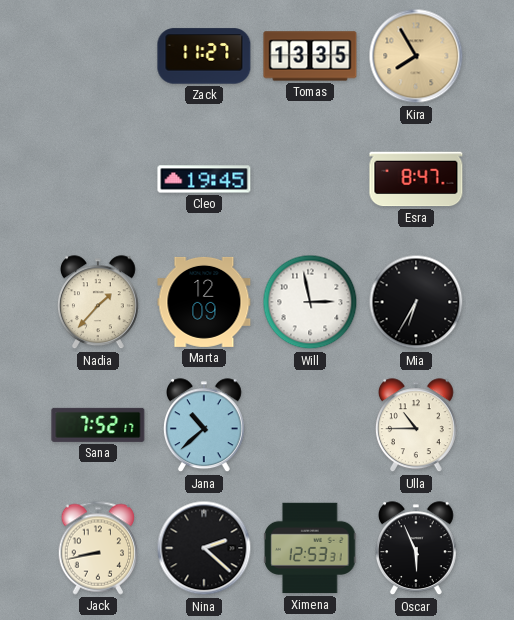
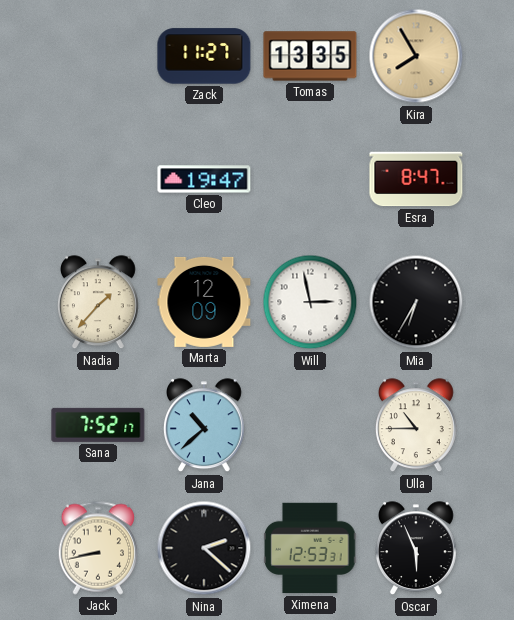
Cleo: 19:45 -> 19:47
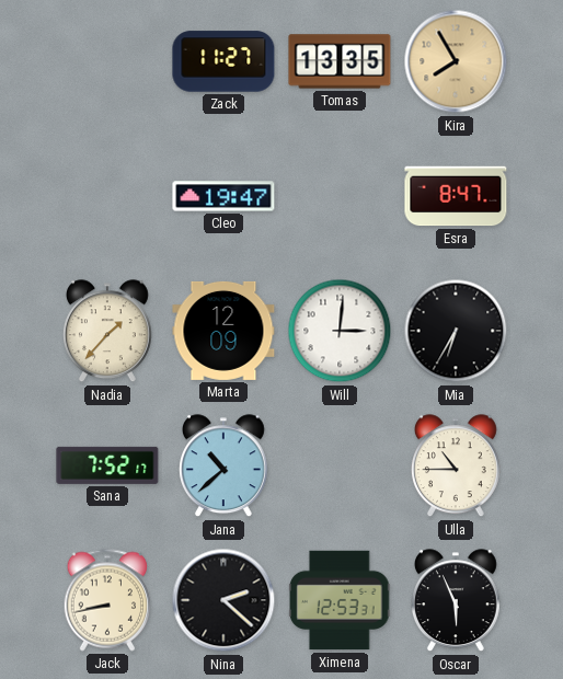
Will: 2:58 -> 3:01
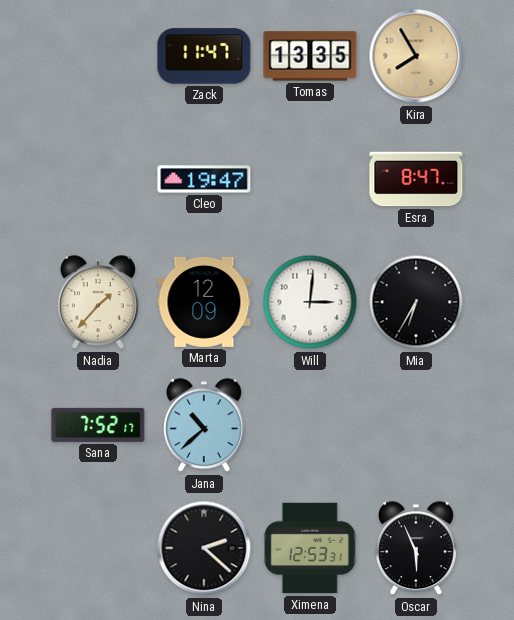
Zack: 11:27 -> 11:47
Ulla: 10:45 -> none
Jack: 8:43 -> none
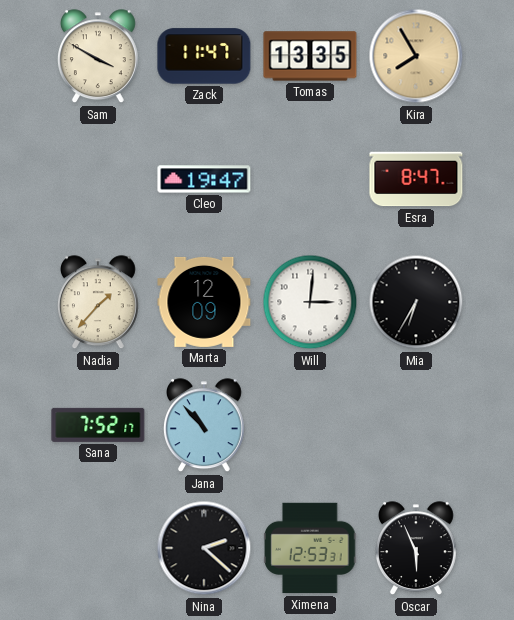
Sam: none -> 3:50
Jana: 10:38 -> 10:53
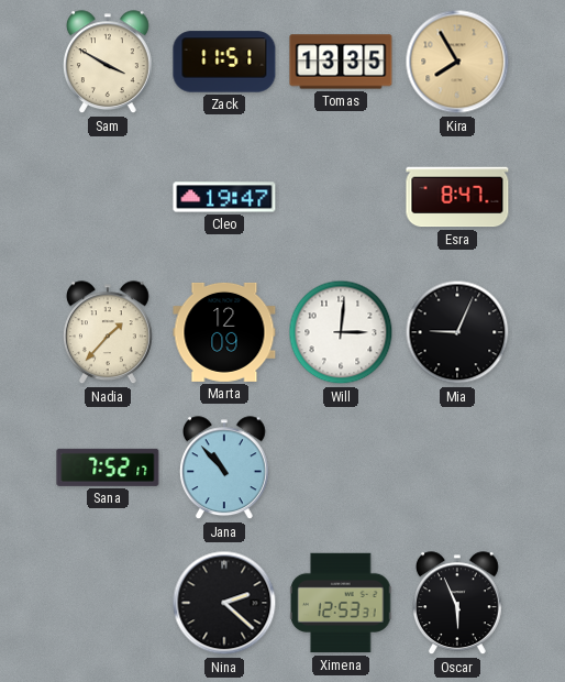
Zack: 11:47 -> 11:51
Mia: 6:35 -> 9:04
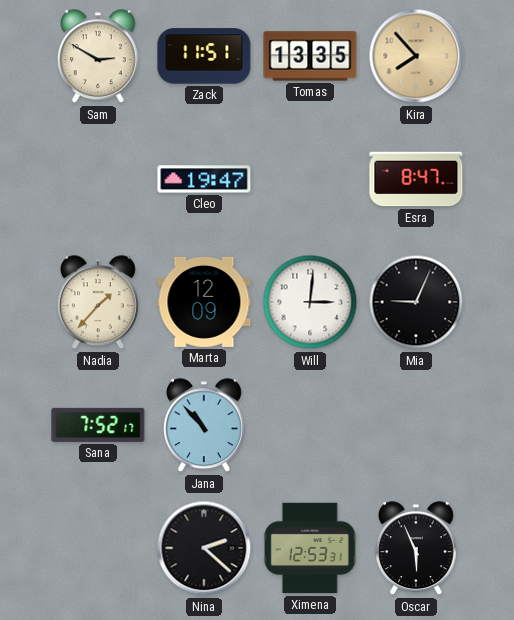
Sam: 3:50 -> 2:50
Kira: 7:55 -> 7:53
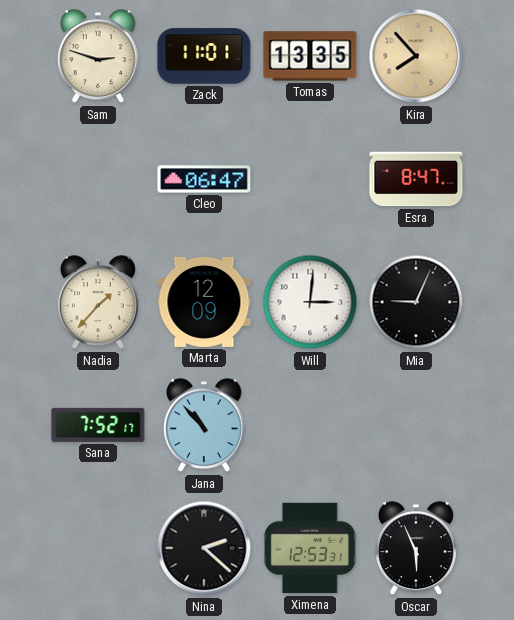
Sam: 2:50 -> 2:48
Zack: 11:51 -> 11:01
Cleo: 19:47 -> 06:47
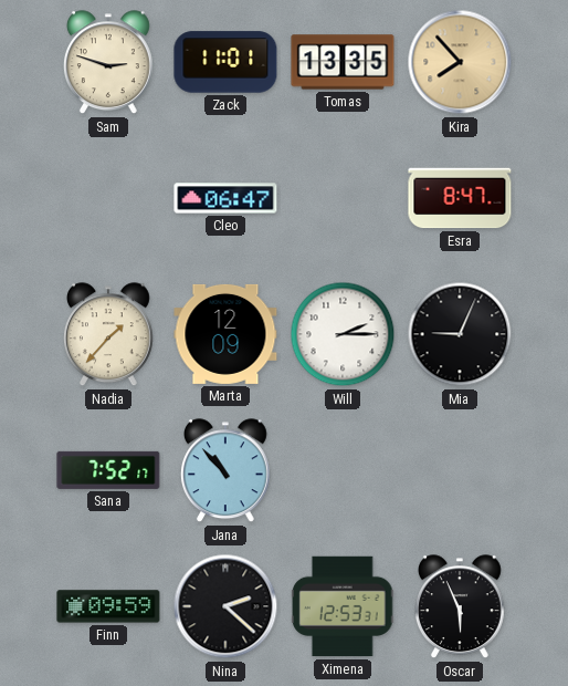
Will: 3:01 -> 2:15
Finn: none -> 09:59
